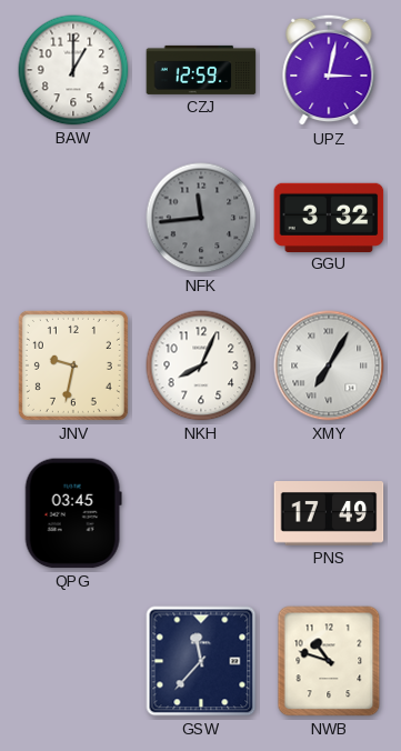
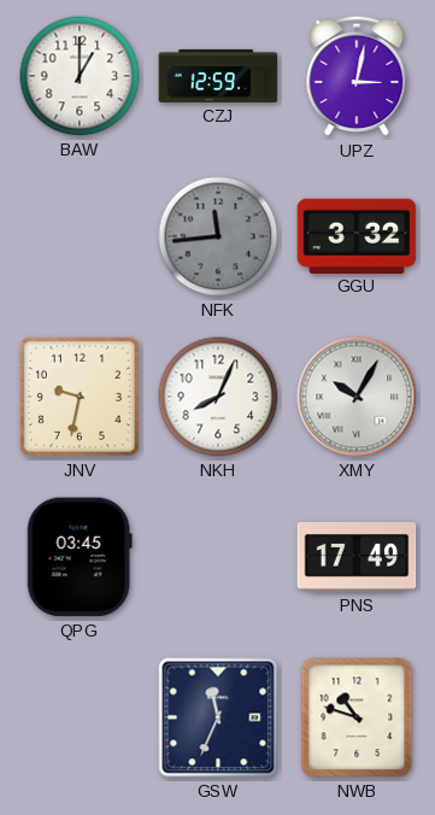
XMY: 7:05 -> 10:05
GSW: 11:37 -> 11:34
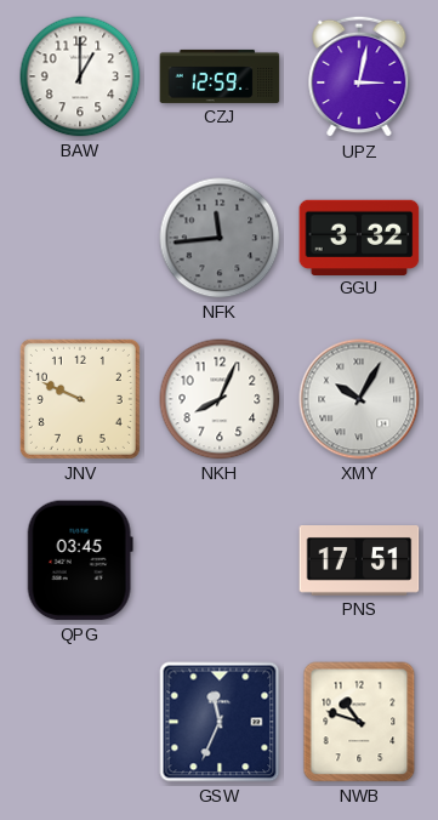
JNV: 9:32 -> 9:49
PNS: 17:49 -> 17:51
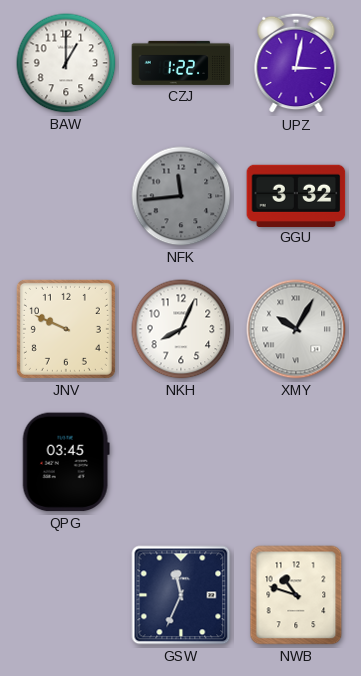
CZJ: 12:59 -> 1:22
PNS: 17:51 -> none
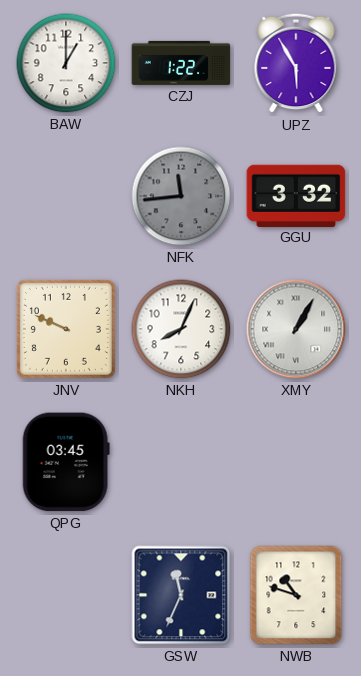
UPZ: 3:02 -> 5:55
XMY: 10:05 -> 1:05
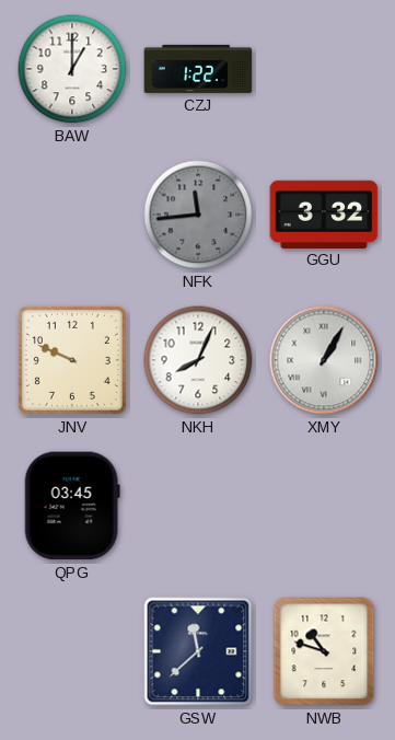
UPZ: 5:55 -> none
GSW: 11:34 -> 11:38
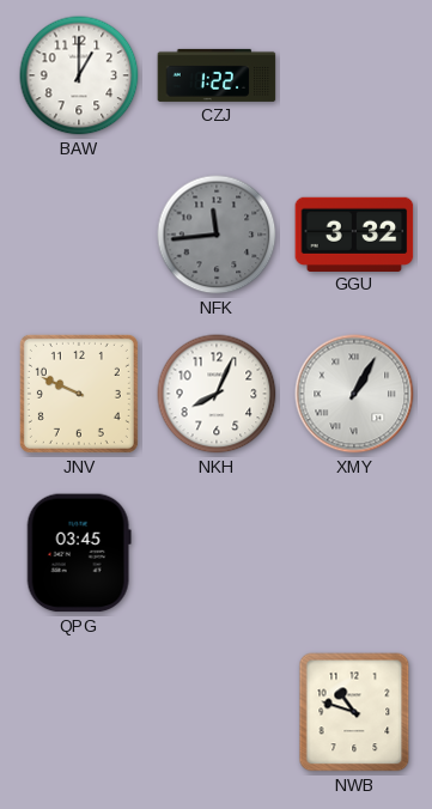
GSW: 11:38 -> none
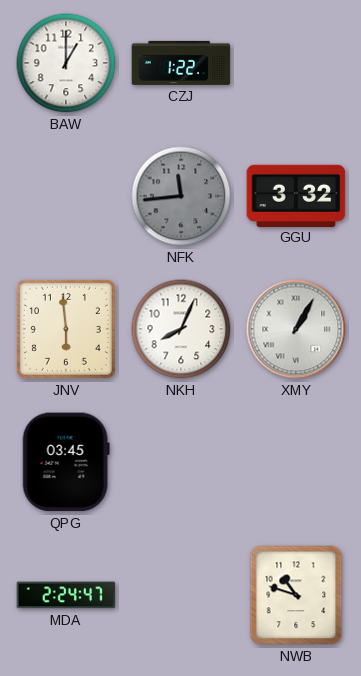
JNV: 9:49 -> 5:59
MDA: none -> 2:24
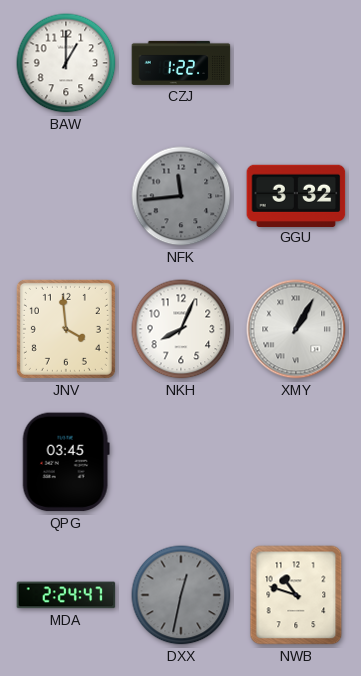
JNV: 5:59 -> 3:59
DXX: none -> 12:32
